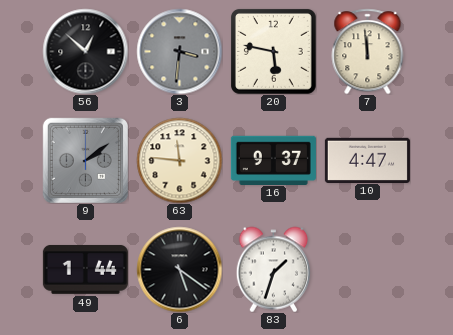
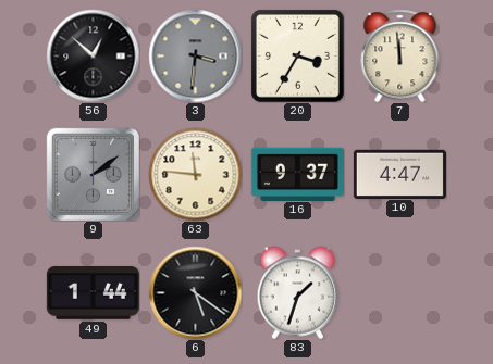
20: 5:47 -> 3:35
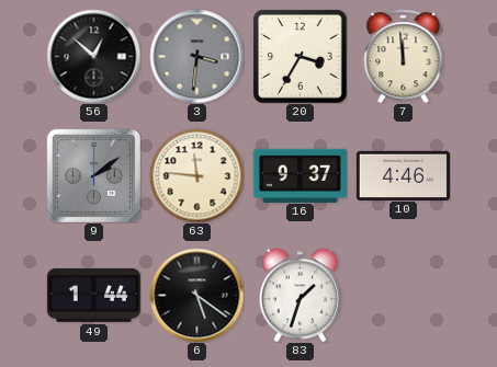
10: 4:47 -> 4:46
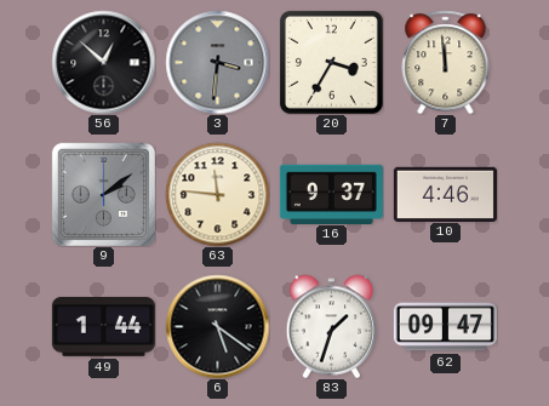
62: none -> 09:47
